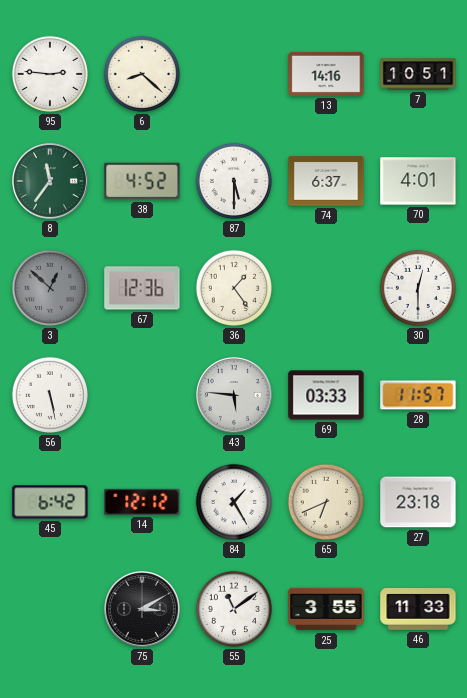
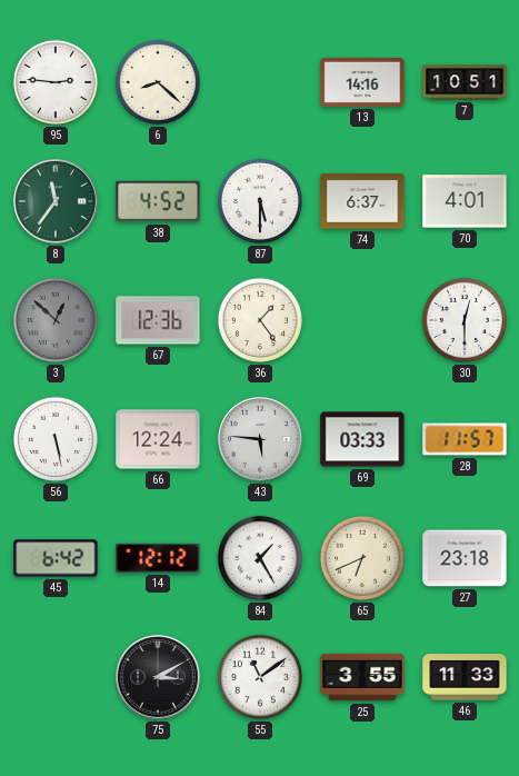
66: none -> 12:24
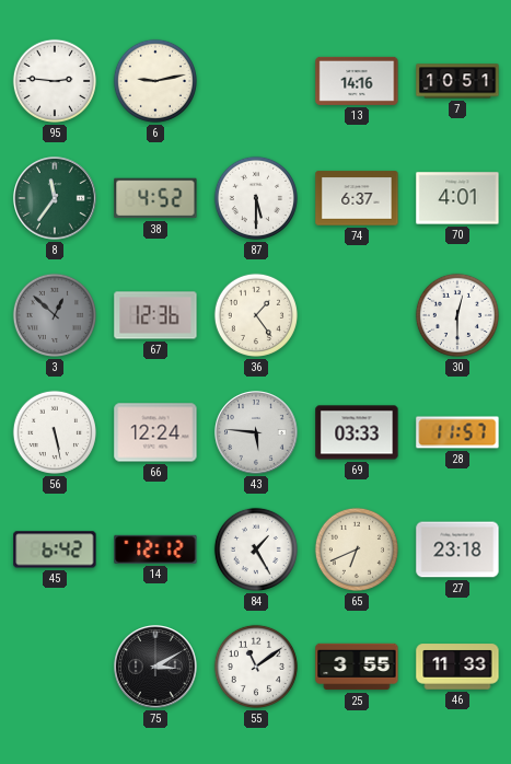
6: 8:22 -> 9:13
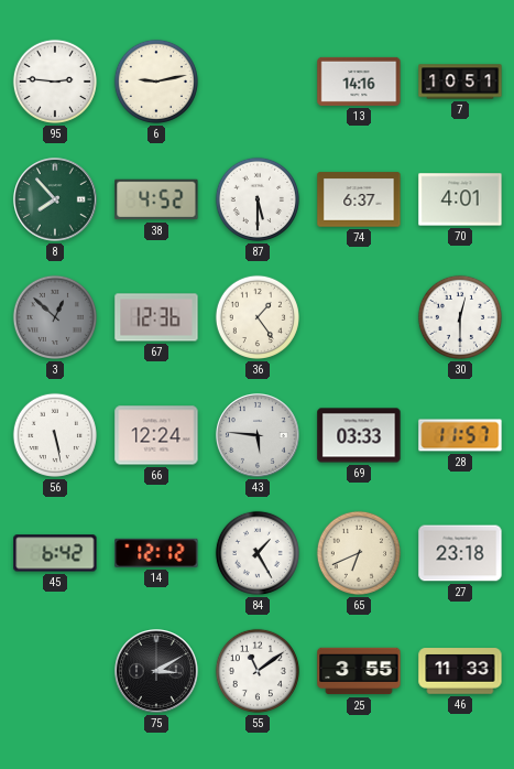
8: 11:36 -> 7:53
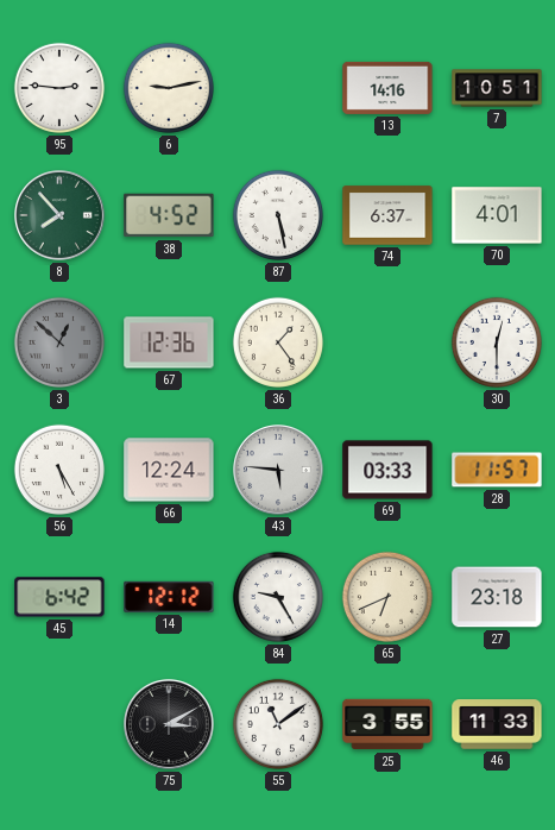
87: 5:30 -> 5:28
56: 5:28 -> 5:25
84: 1:25 -> 9:25
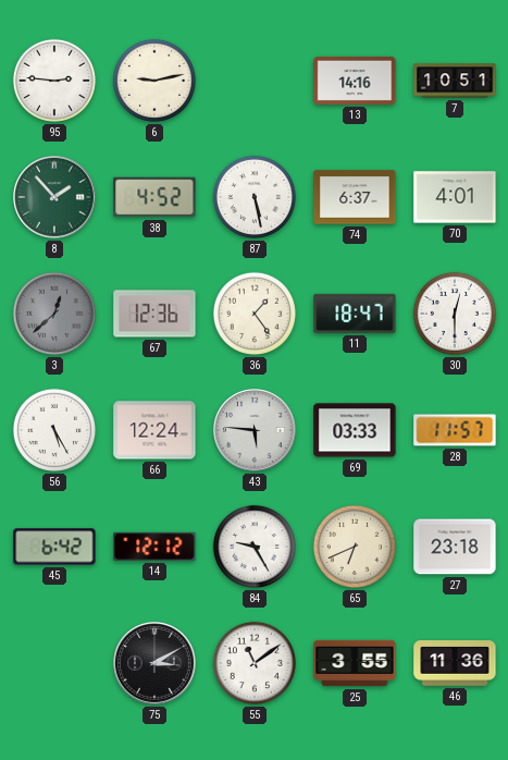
8: 7:53 -> 1:53
3: 12:52 -> 12:38
11: none -> 18:47
46: 11:33 -> 11:36
